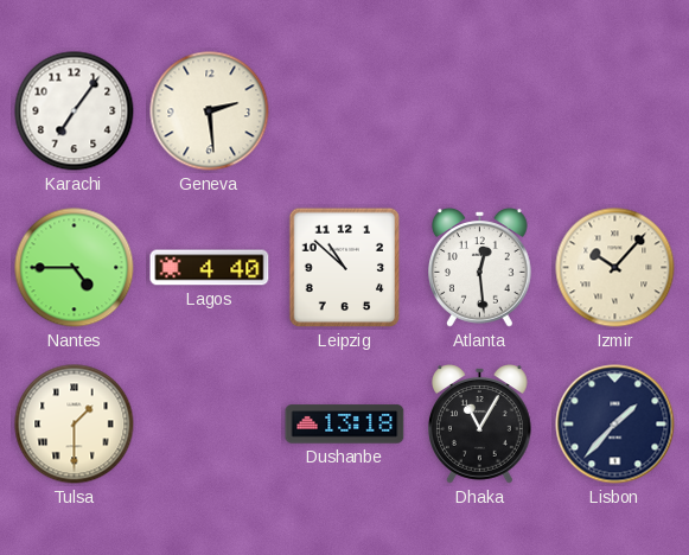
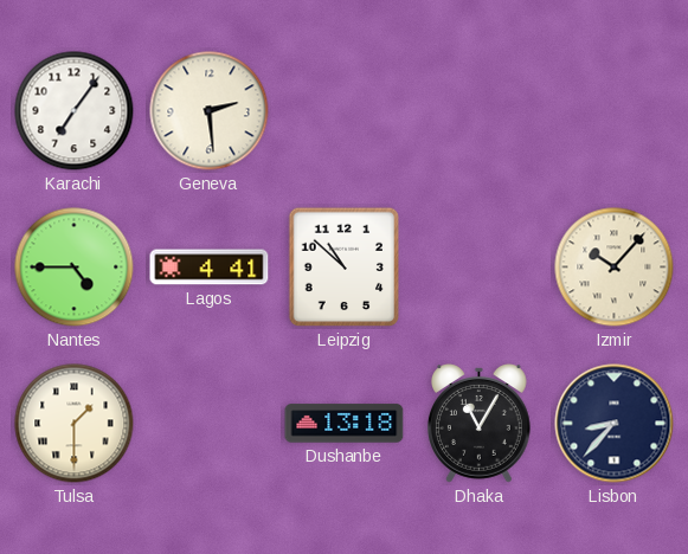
Lagos: 4:40 -> 4:41
Atlanta: 12:29 -> none
Lisbon: 1:37 -> 8:37
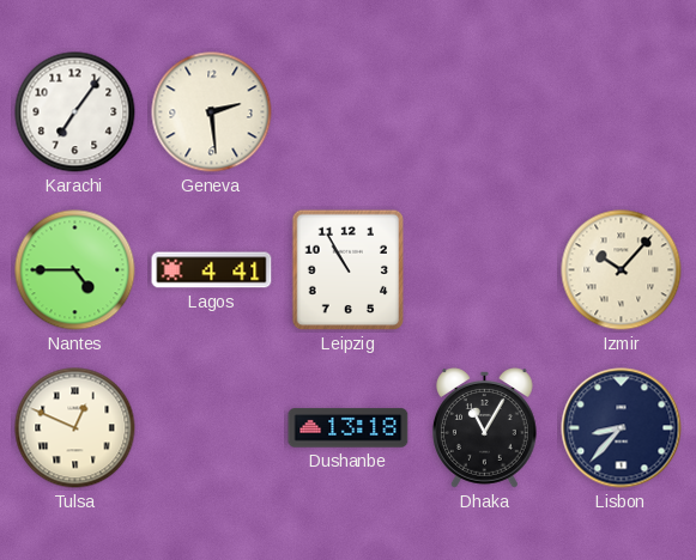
Leipzig: 10:52 -> 10:55
Tulsa: 1:30 -> 12:49
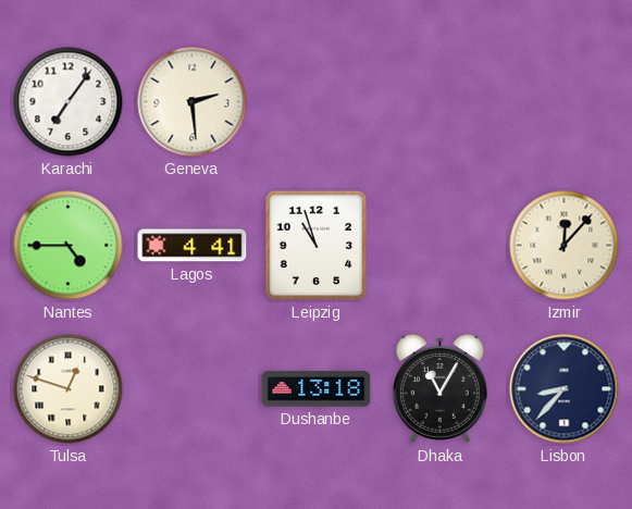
Leipzig: 10:55 -> 10:57
Izmir: 10:07 -> 12:07
Tulsa: 12:49 -> 12:48
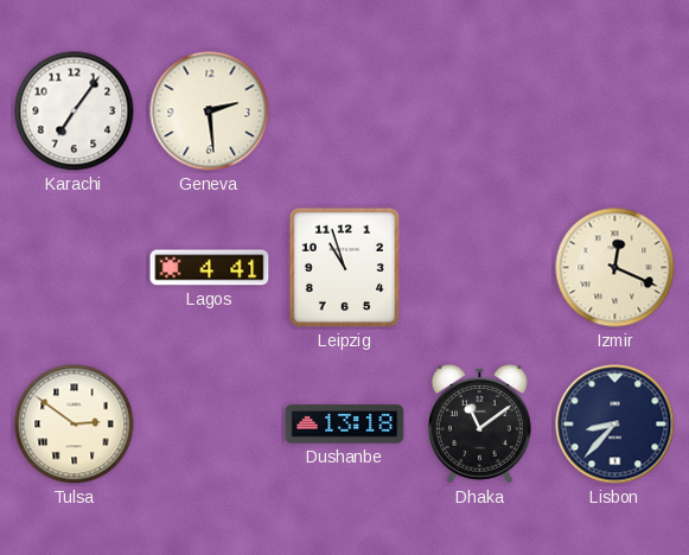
Nantes: 4:45 -> none
Izmir: 12:07 -> 12:19
Tulsa: 12:48 -> 2:51
Dhaka: 11:05 -> 11:09
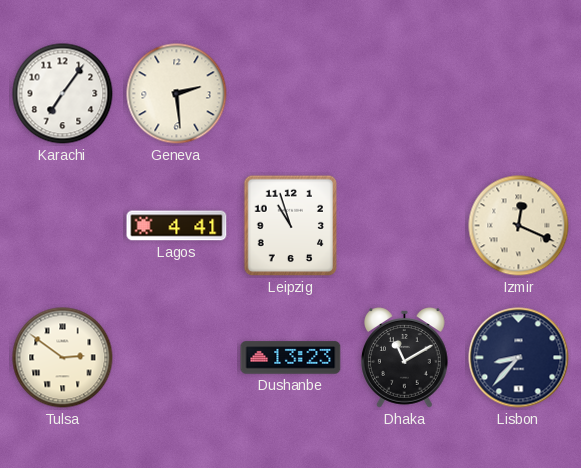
Dushanbe: 13:18 -> 13:23
Dhaka: 11:09 -> 11:10
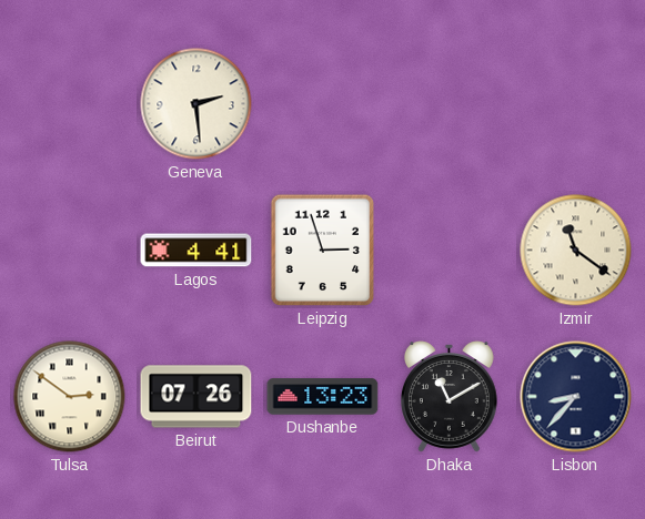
Karachi: 7:06 -> none
Leipzig: 10:57 -> 2:57
Izmir: 12:19 -> 11:21
Beirut: none -> 07:26
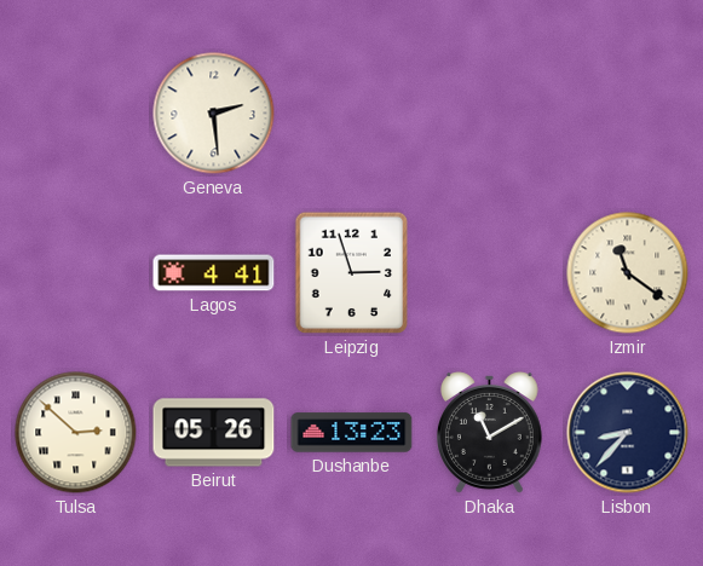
Tulsa: 2:51 -> 2:52
Beirut: 07:26 -> 05:26
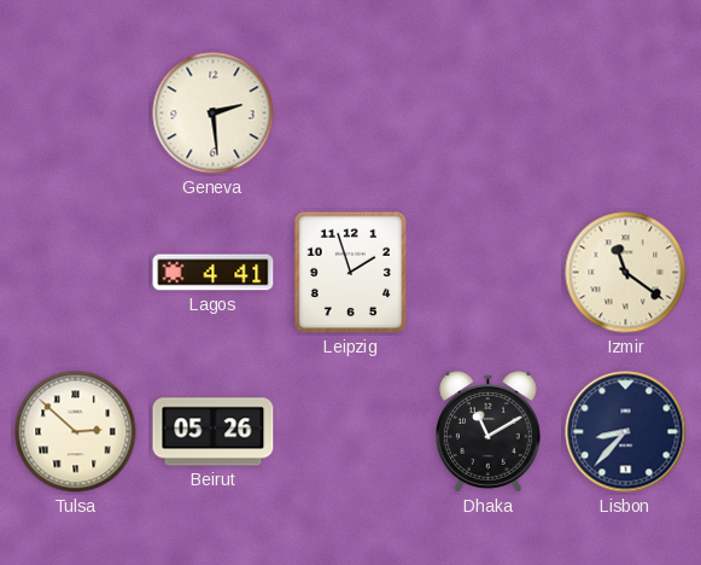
Leipzig: 2:57 -> 1:57
Dushanbe: 13:23 -> none
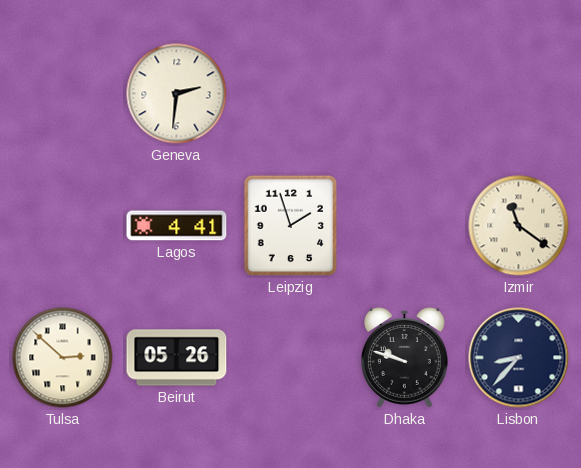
Geneva: 2:29 -> 2:31
Dhaka: 11:10 -> 9:48
